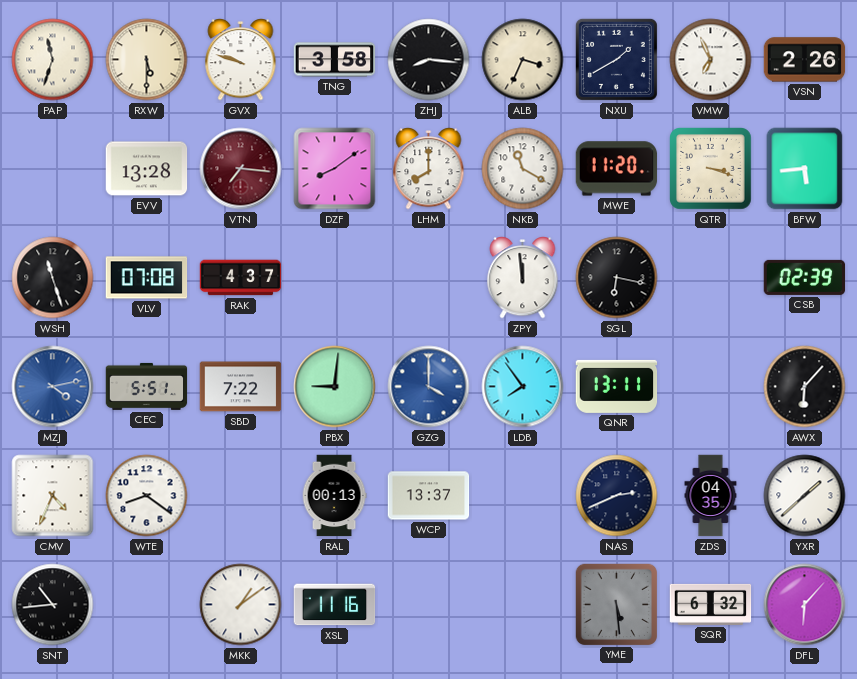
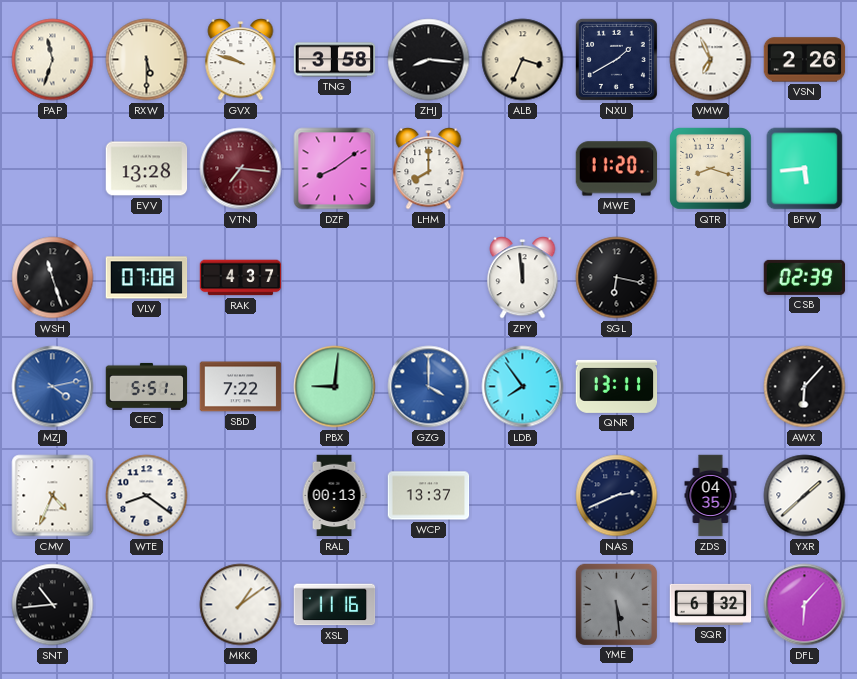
NKB: 11:20 -> none
QTR: 3:18 -> 8:18
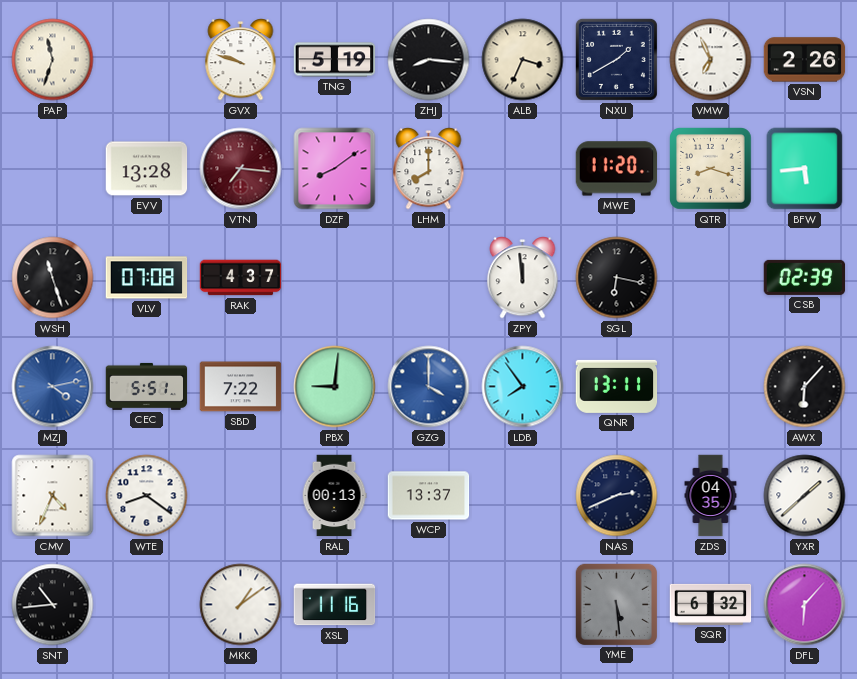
RXW: 5:30 -> none
TNG: 3:58 -> 5:19
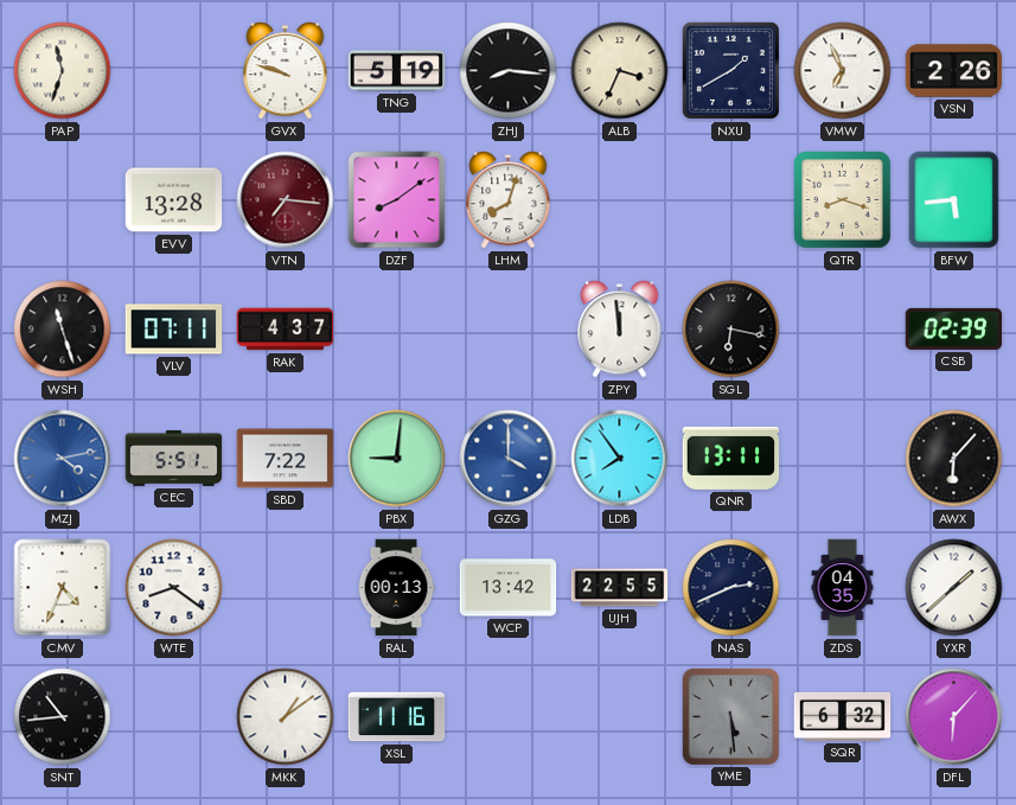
LHM: 8:00 -> 8:03
MWE: 11:20 -> none
VLV: 07:08 -> 07:11
WCP: 13:37 -> 13:42
UJH: none -> 22:55
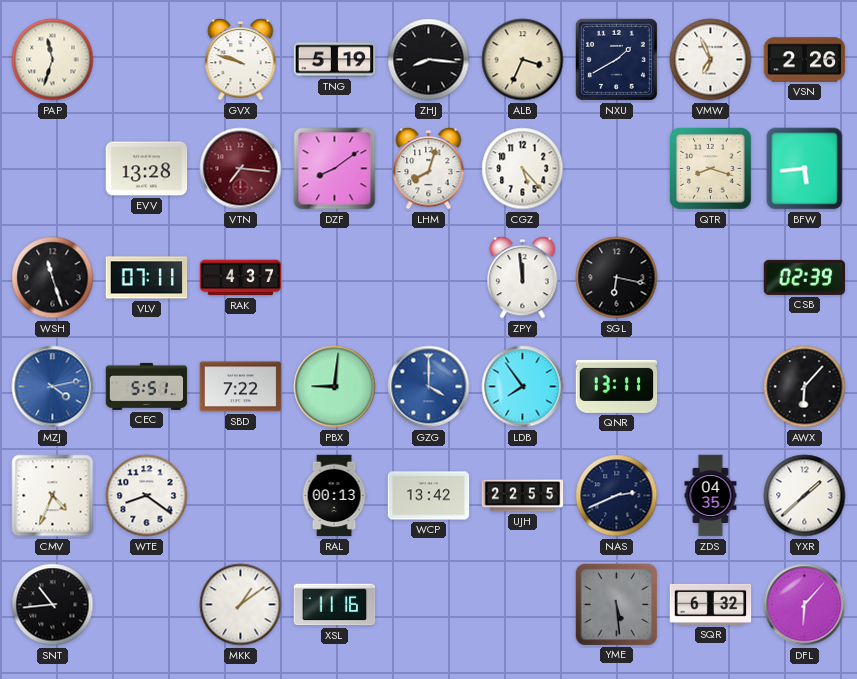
CGZ: none -> 5:23
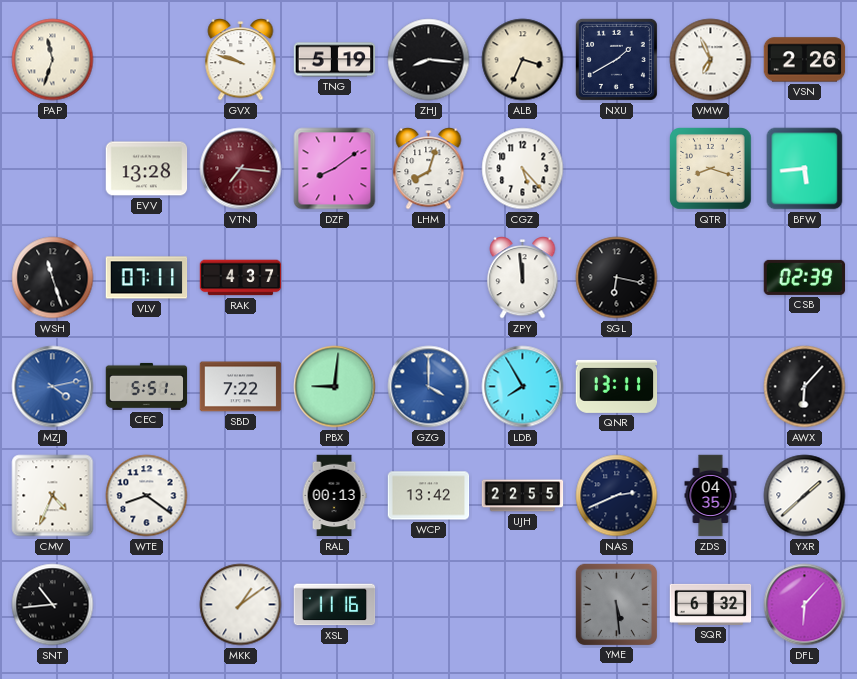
LDB: 7:54 -> 7:55
